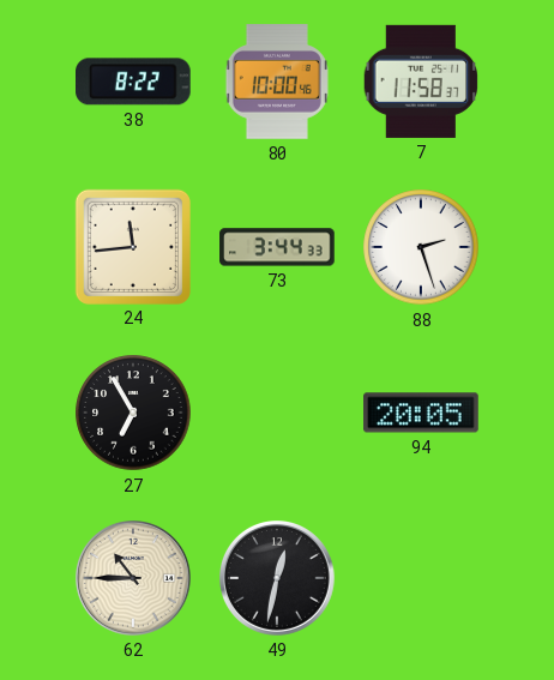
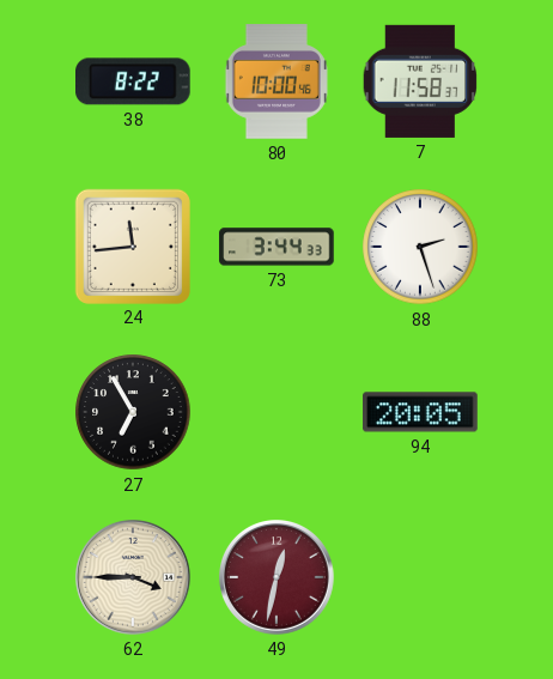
62: 10:45 -> 3:45
49 dial: black -> burgundy
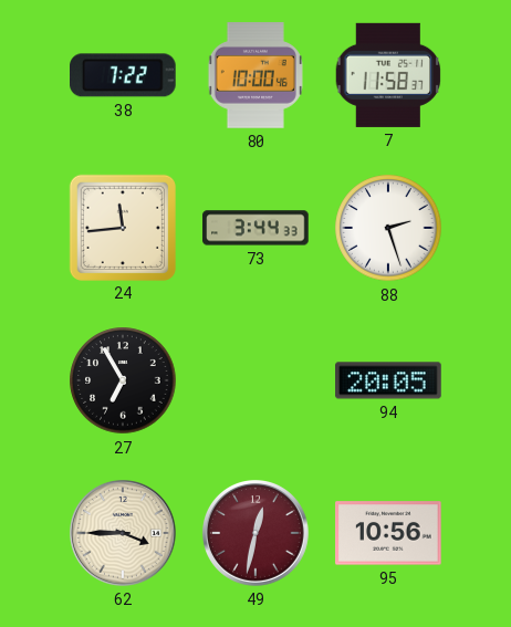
38: 8:22 -> 7:22
95: none -> 10:56
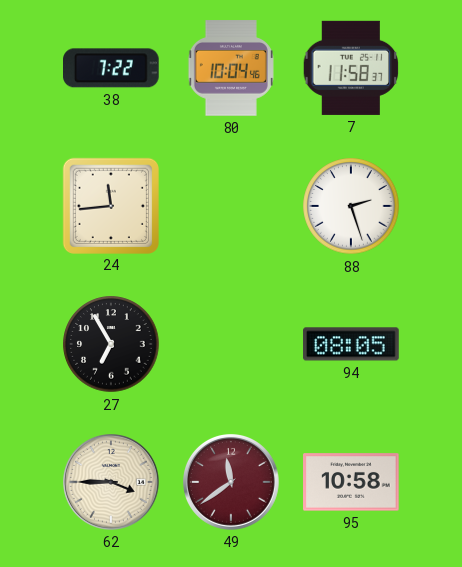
80: 10:00 -> 10:04
73: 3:44 -> none
94: 20:05 -> 08:05
49: 12:32 -> 11:39
95: 10:56 -> 10:58
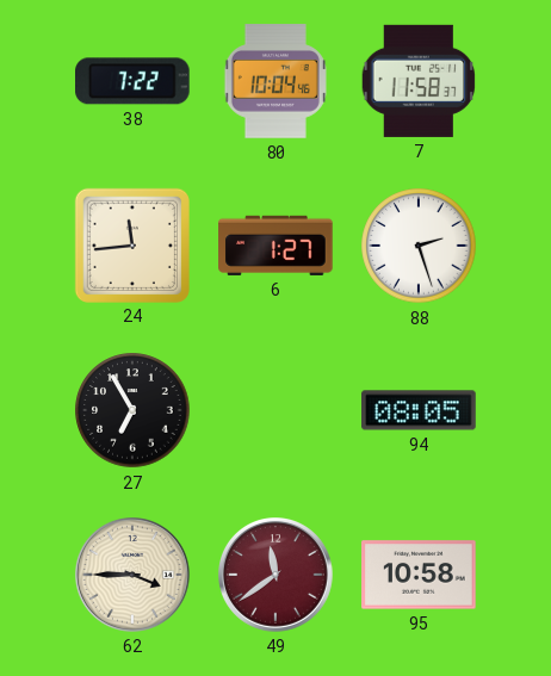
6: none -> 1:27
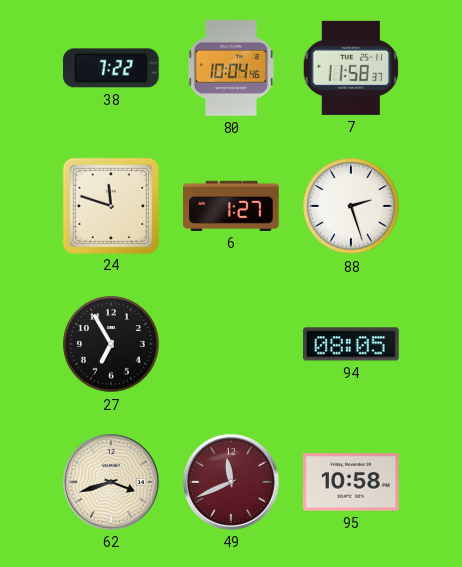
24: 11:44 -> 11:48
62: 3:45 -> 3:42
49: 11:39 -> 11:41
